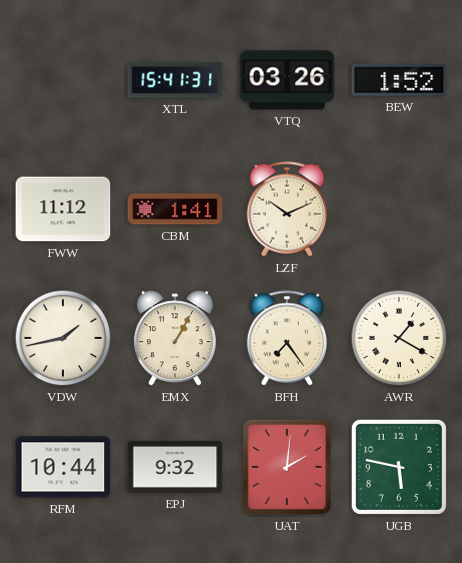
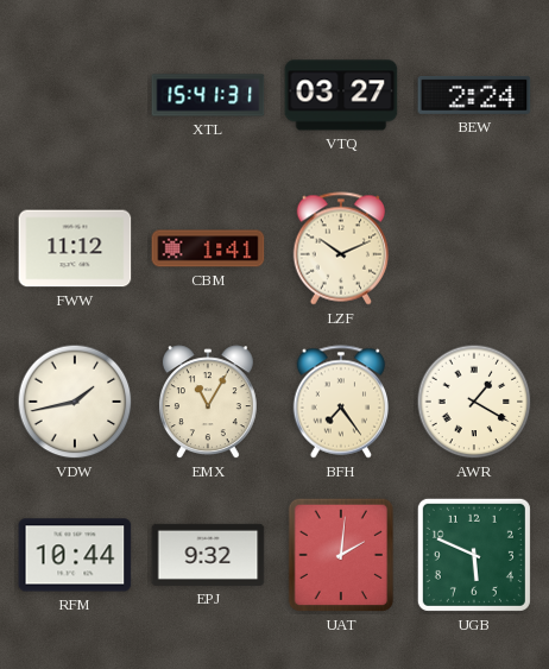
VTQ: 03:26 -> 03:27
BEW: 1:52 -> 2:24
EMX: 1:05 -> 11:05
UGB: 5:47 -> 5:49
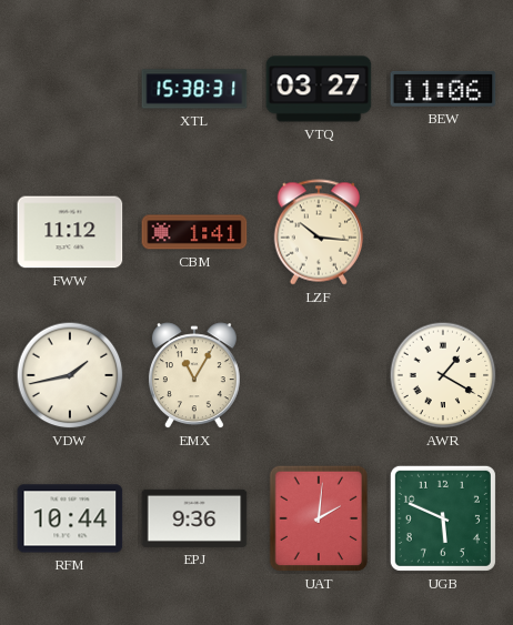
XTL: 15:41 -> 15:38
BEW: 2:24 -> 11:06
LZF: 10:11 -> 10:16
BFH: 7:24 -> none
EPJ: 9:32 -> 9:36
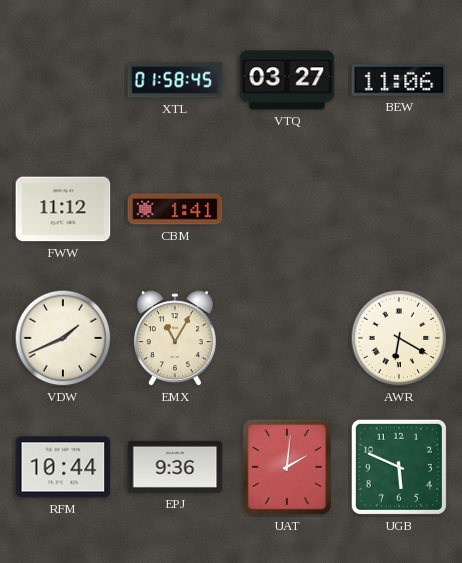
XTL: 15:38 -> 01:58
LZF: 10:16 -> none
VDW: 1:43 -> 1:41
AWR: 1:20 -> 6:20
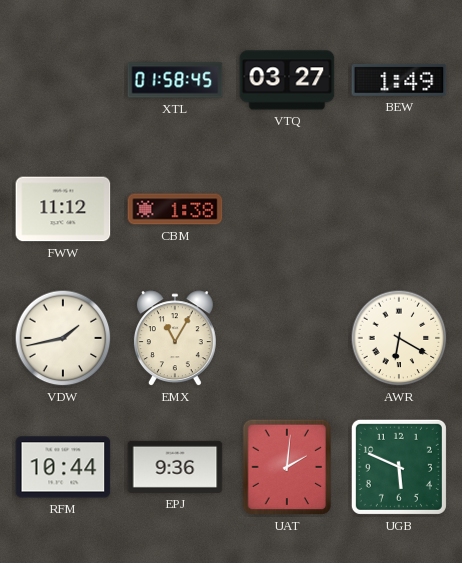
BEW: 11:06 -> 1:49
CBM: 1:41 -> 1:38
VDW: 1:41 -> 1:43
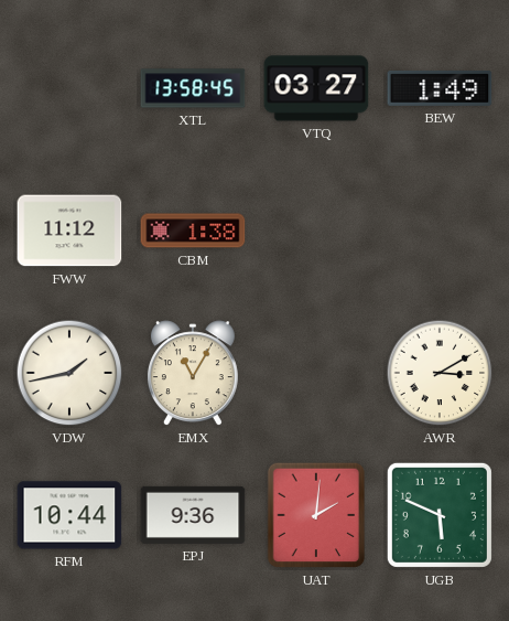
XTL: 01:58 -> 13:58
AWR: 6:20 -> 3:10
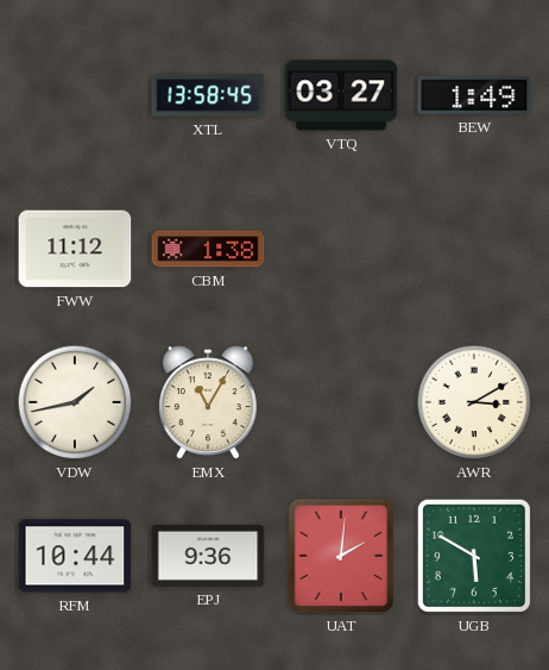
UGB: 5:49 -> 5:50
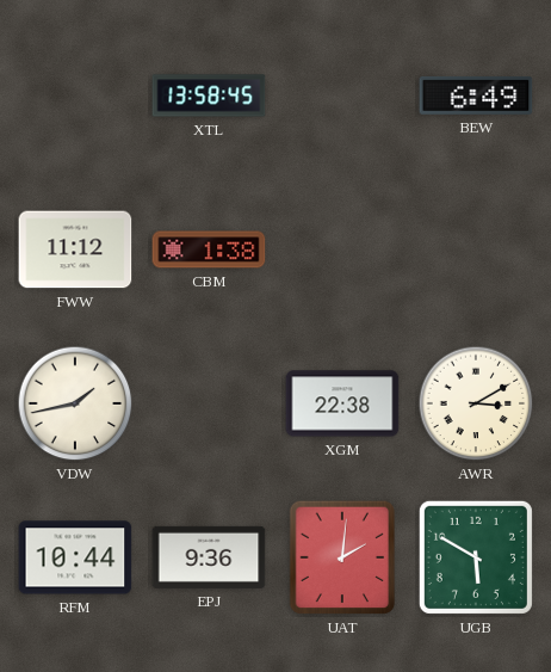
VTQ: 03:27 -> none
BEW: 1:49 -> 6:49
EMX: 11:05 -> none
XGM: none -> 22:38
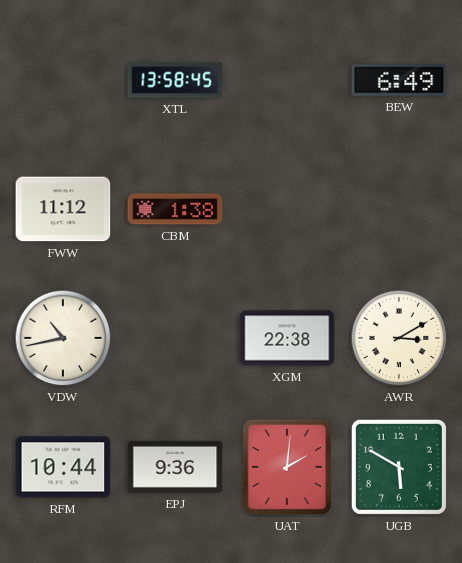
VDW: 1:43 -> 10:43
